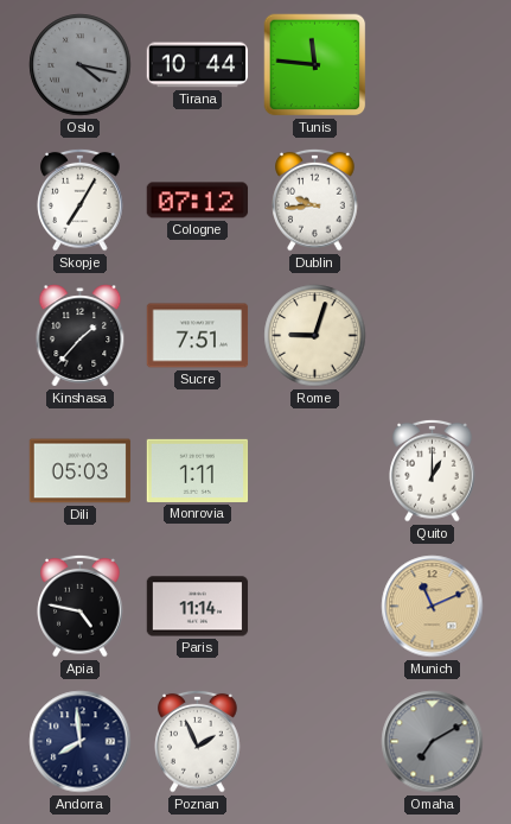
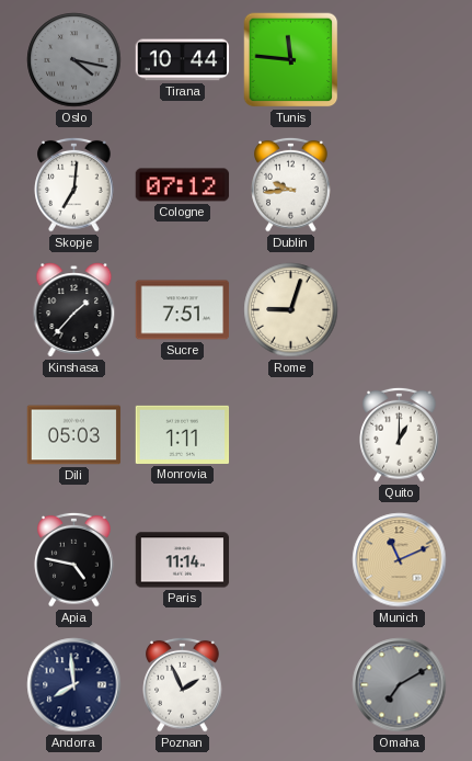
Skopje: 7:05 -> 7:01
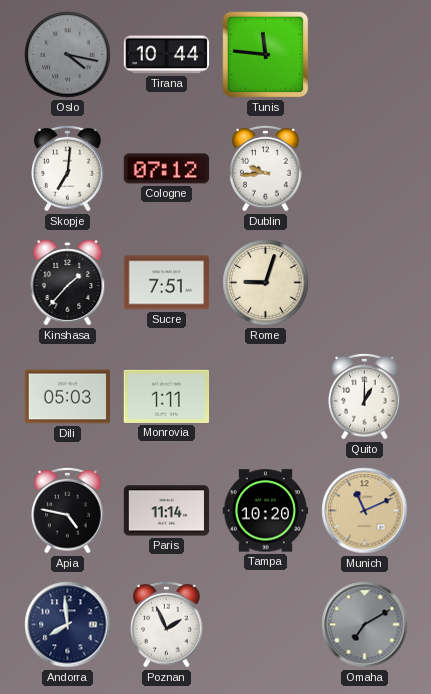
Tampa: none -> 10:20
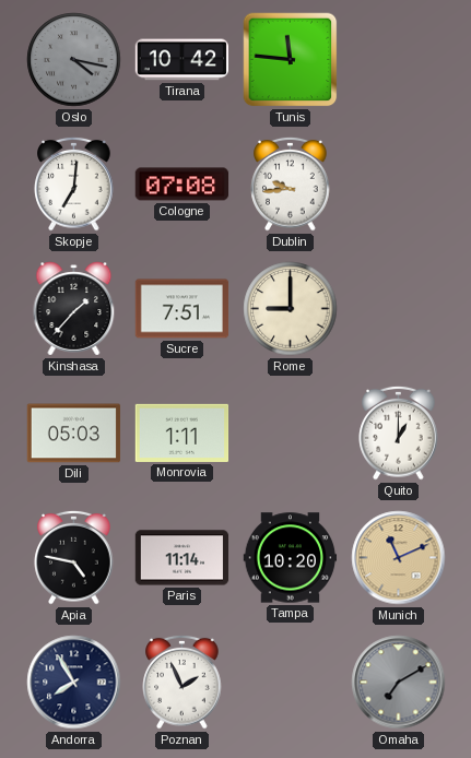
Tirana: 10:44 -> 10:42
Cologne: 07:12 -> 07:08
Rome: 9:03 -> 9:00
Andorra: 7:59 -> 7:55
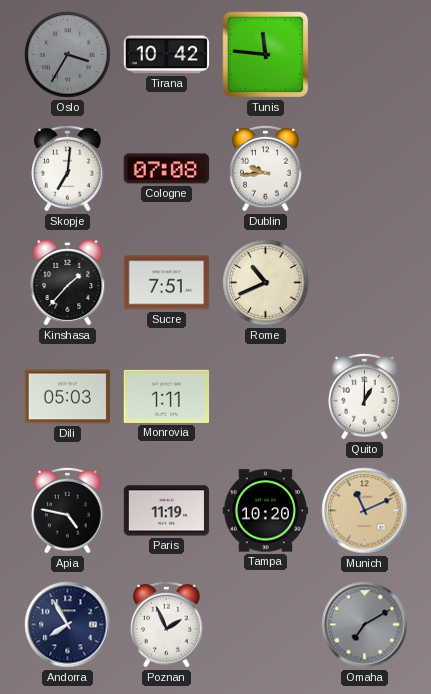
Oslo: 4:17 -> 3:35
Rome: 9:00 -> 10:41
Paris: 11:14 -> 11:19
